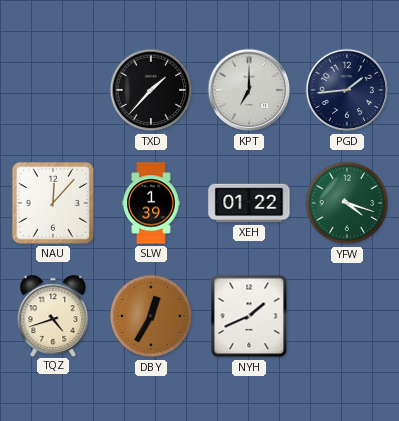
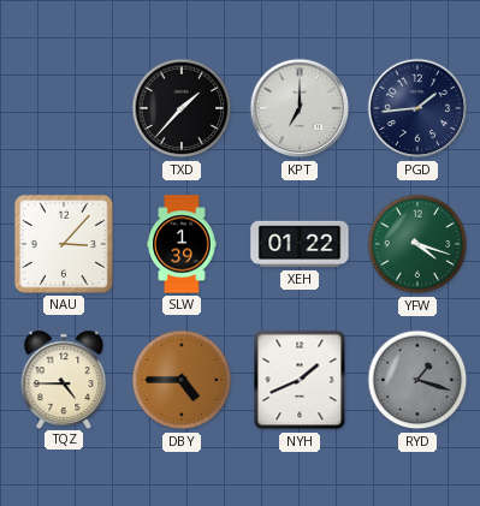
NAU: 12:07 -> 3:07
TQZ: 4:42 -> 4:45
DBY: 12:35 -> 4:45
RYD: none -> 1:18
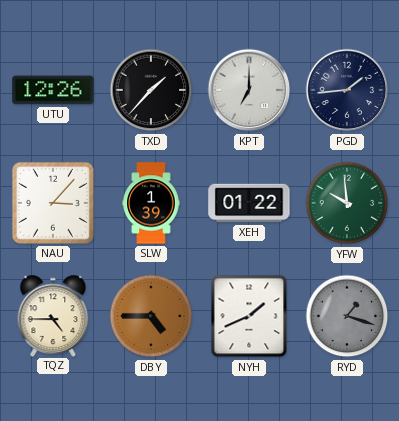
UTU: none -> 12:26
YFW: 4:18 -> 9:59
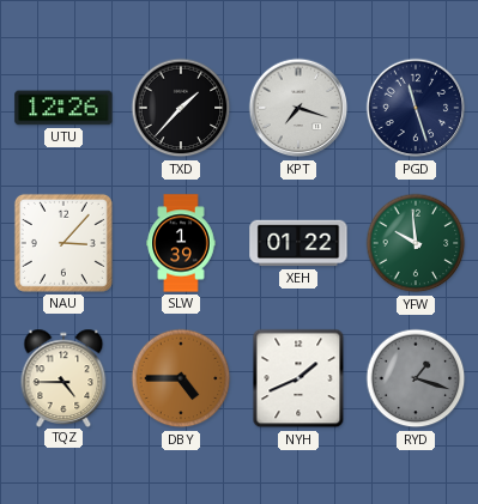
KPT: 7:00 -> 7:18
PGD: 1:44 -> 11:27
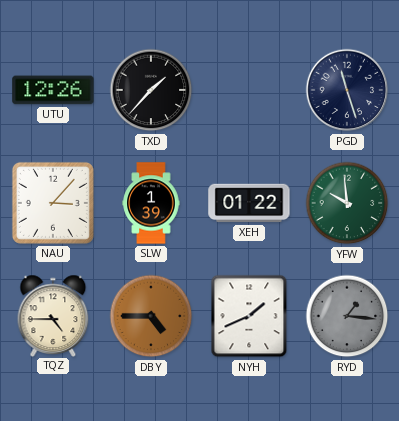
KPT: 7:18 -> none
RYD: 1:18 -> 1:16
